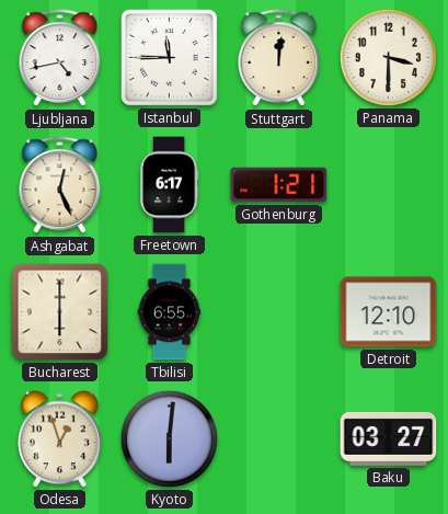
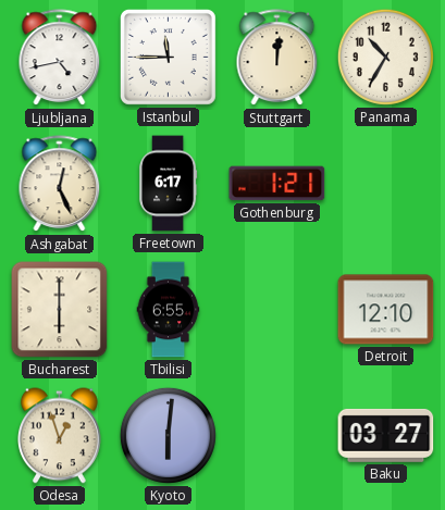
Panama: 3:30 -> 10:35
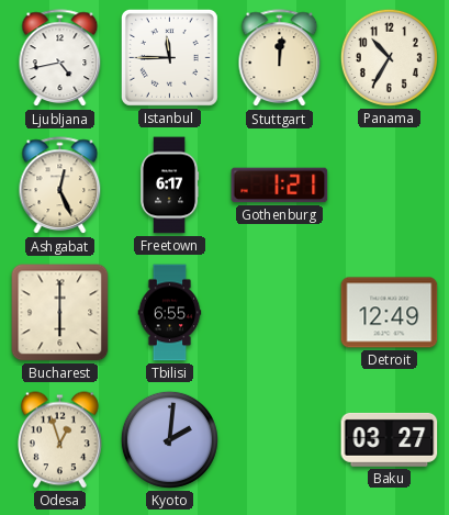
Detroit: 12:10 -> 12:49
Kyoto: 6:01 -> 2:01
